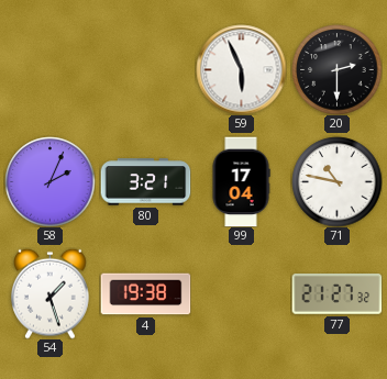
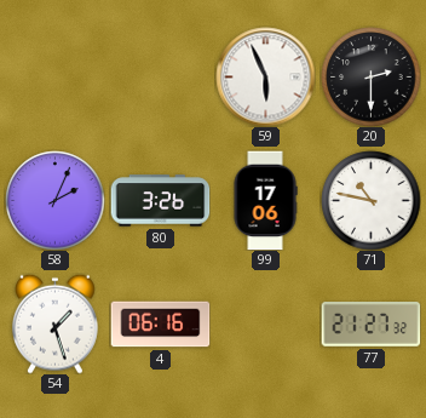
80: 3:21 -> 3:26
99: 17:04 -> 17:06
4: 19:38 -> 06:16
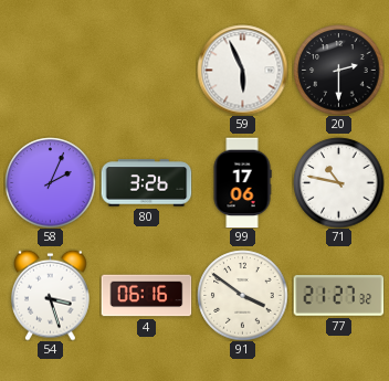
54: 1:27 -> 3:27
91: none -> 3:51
